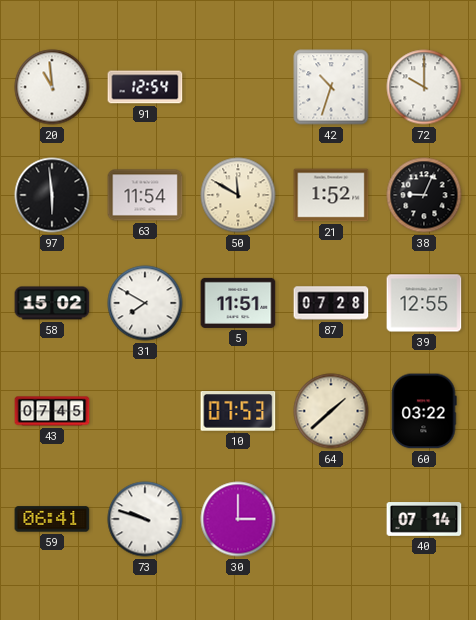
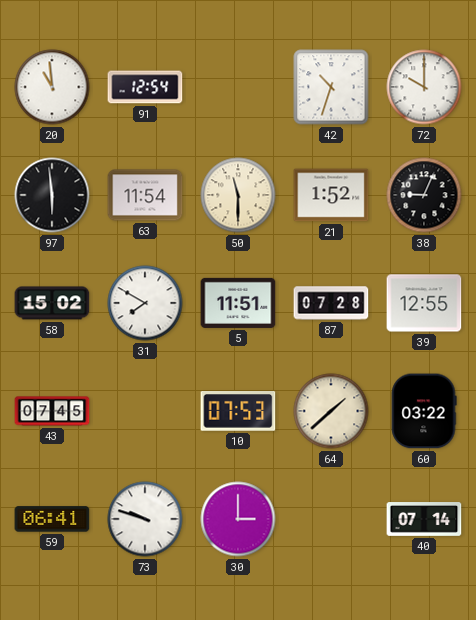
50: 11:50 -> 11:30
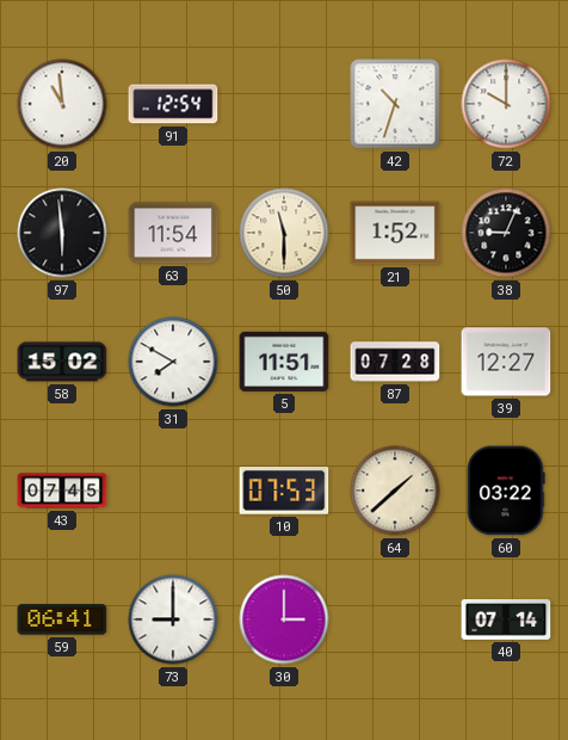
39: 12:55 -> 12:27
73: 9:48 -> 9:00
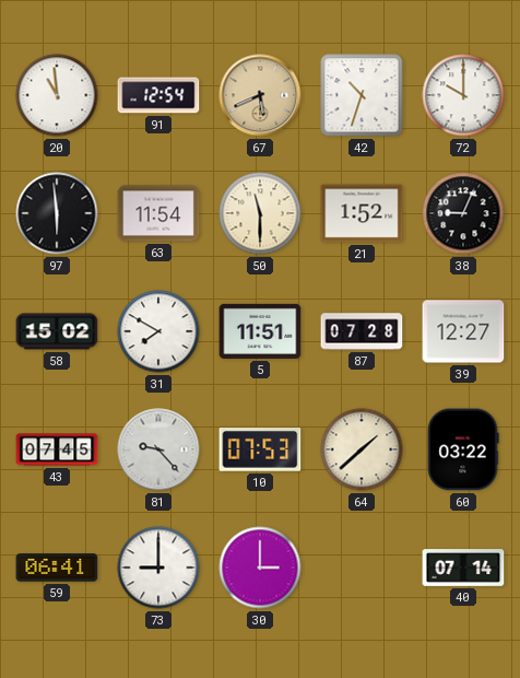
67: none -> 5:41
81: none -> 9:23
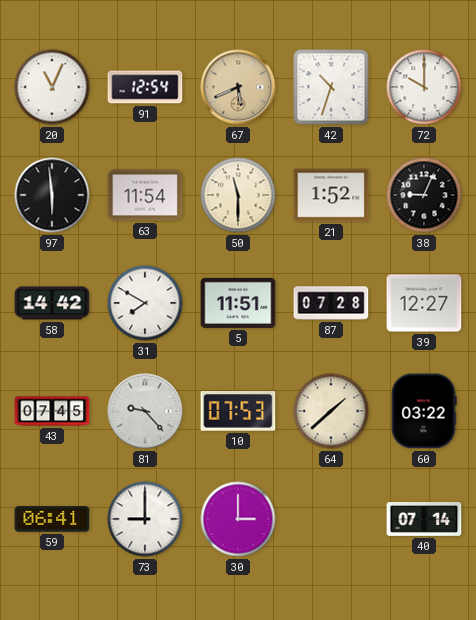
20: 10:59 -> 11:04
58: 15:02 -> 14:42
